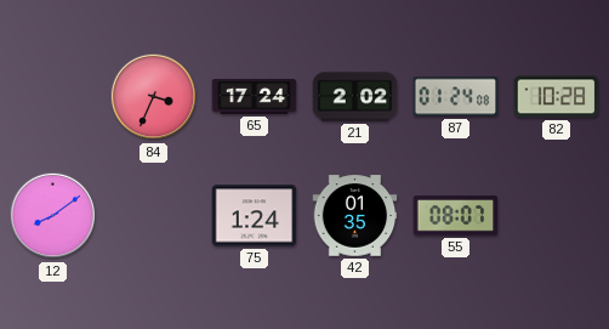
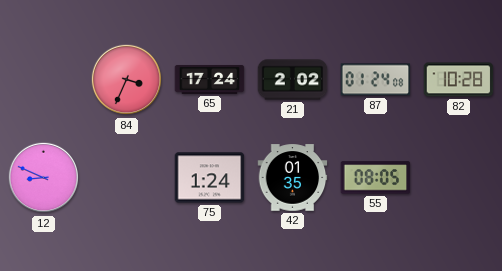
12: 8:09 -> 8:49
55: 08:07 -> 08:05
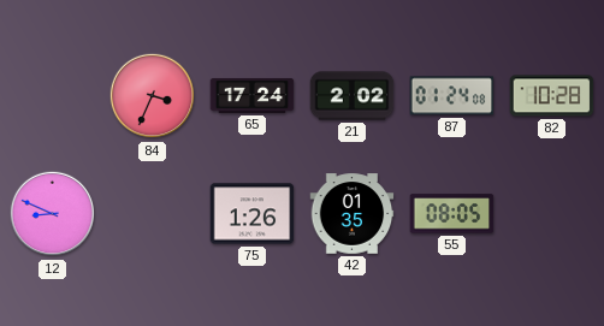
75: 1:24 -> 1:26
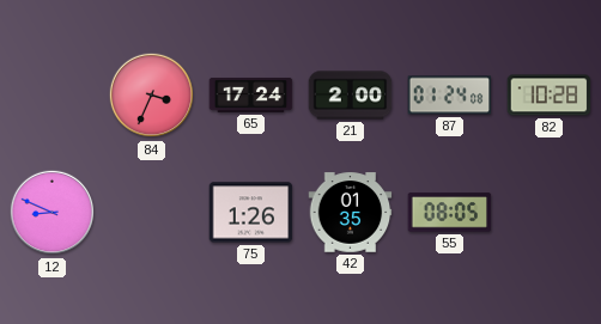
21: 2:02 -> 2:00
